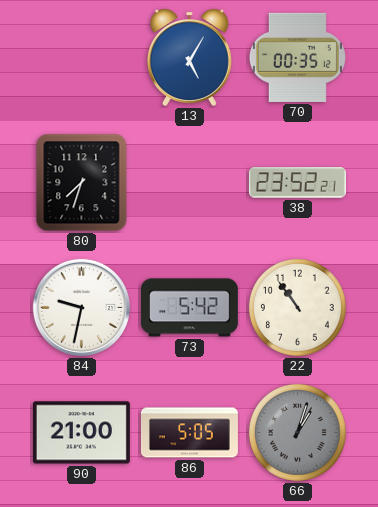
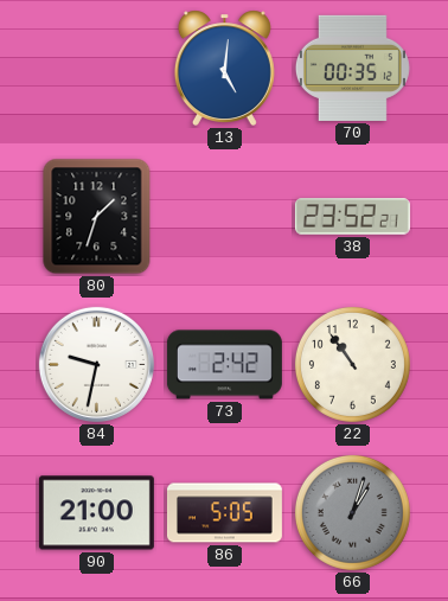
13: 5:05 -> 5:01
80: 7:33 -> 1:33
73: 5:42 -> 2:42
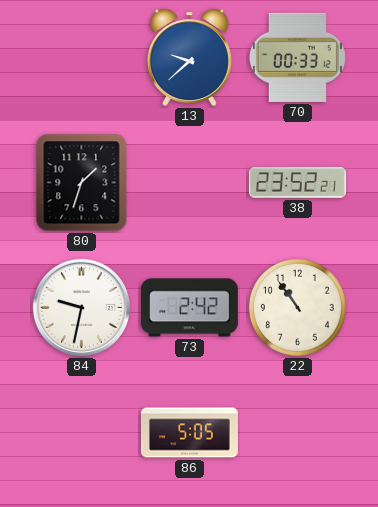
13: 5:01 -> 9:38
70: 00:35 -> 00:33
90: 21:00 -> none
66: 1:03 -> none
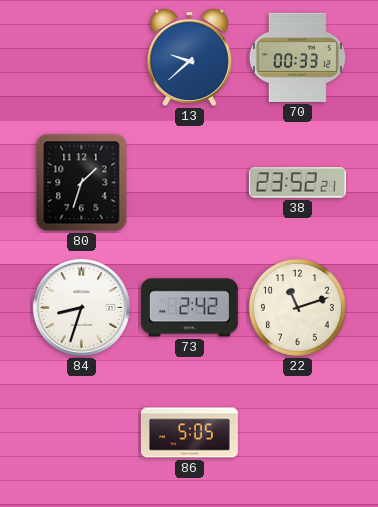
84: 9:32 -> 8:33
22: 10:54 -> 11:12
